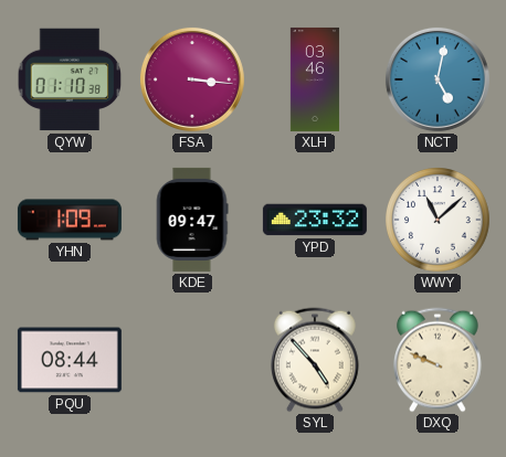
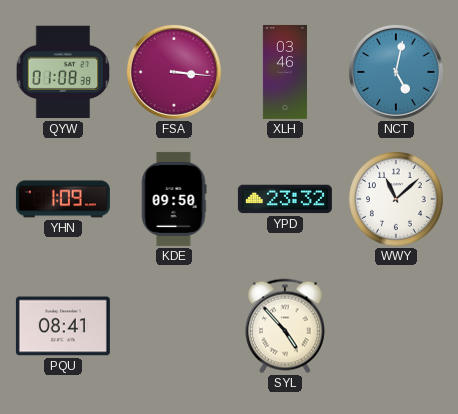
QYW: 01:10 -> 01:08
KDE: 09:47 -> 09:50
PQU: 08:44 -> 08:41
DXQ: 9:49 -> none
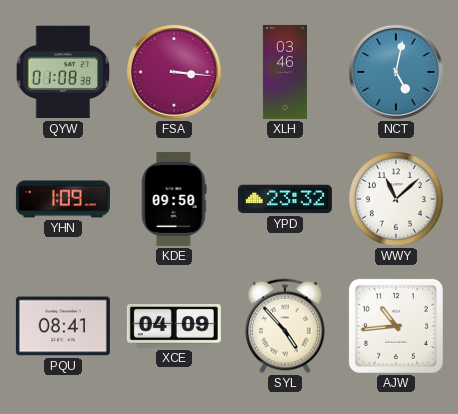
XCE: none -> 04:09
AJW: none -> 10:44
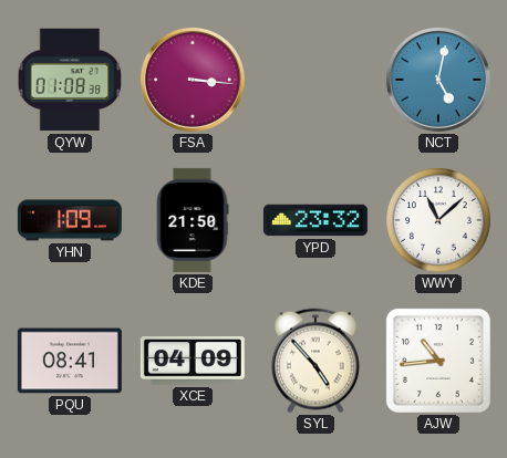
XLH: 03:46 -> none
KDE: 09:50 -> 21:50
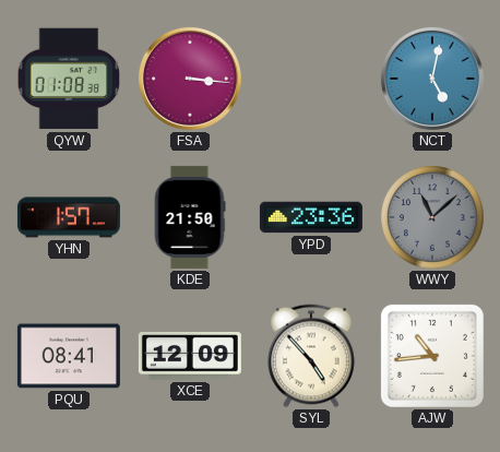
YHN: 1:09 -> 1:57
YPD: 23:32 -> 23:36
WWY dial: white -> grey
XCE: 04:09 -> 12:09
